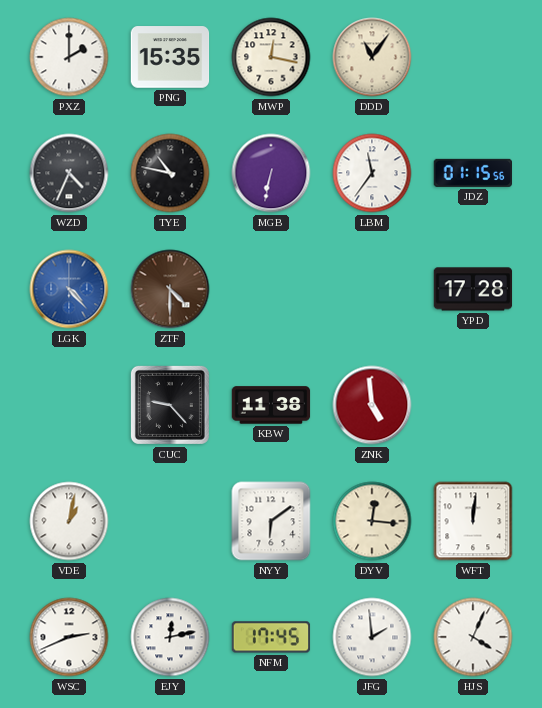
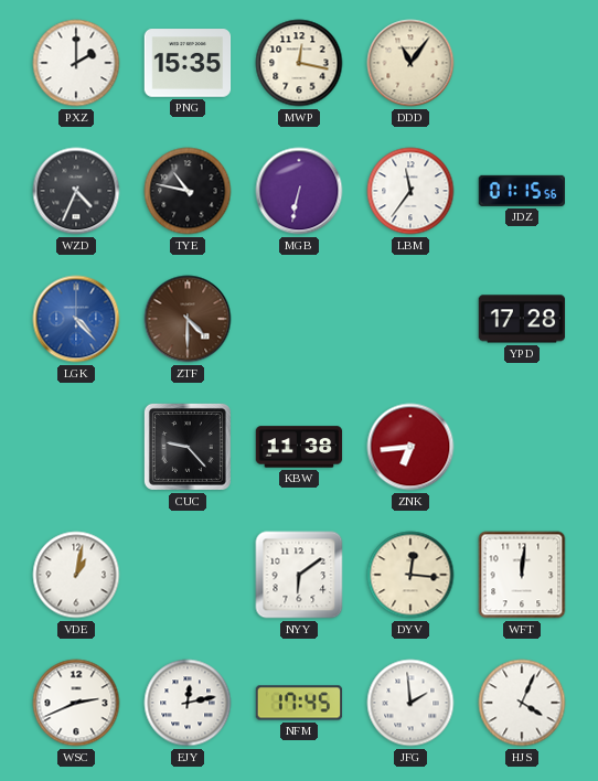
ZNK: 4:59 -> 6:44
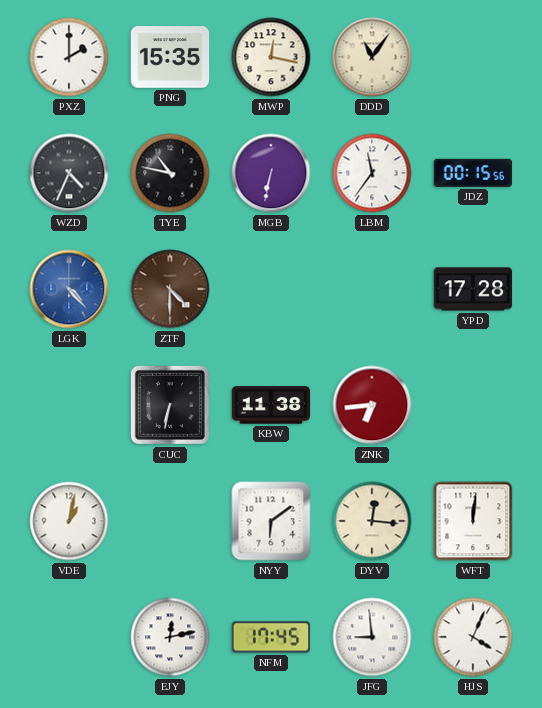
JDZ: 01:15 -> 00:15
CUC: 9:23 -> 6:32
WSC: 2:41 -> none
JFG: 1:59 -> 8:59
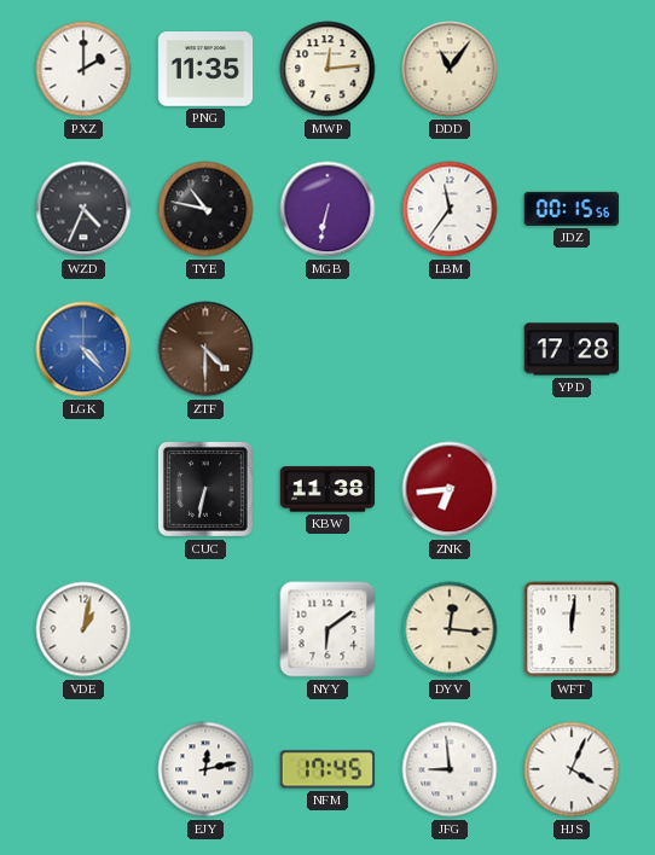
PNG: 15:35 -> 11:35
MWP: 12:17 -> 12:14
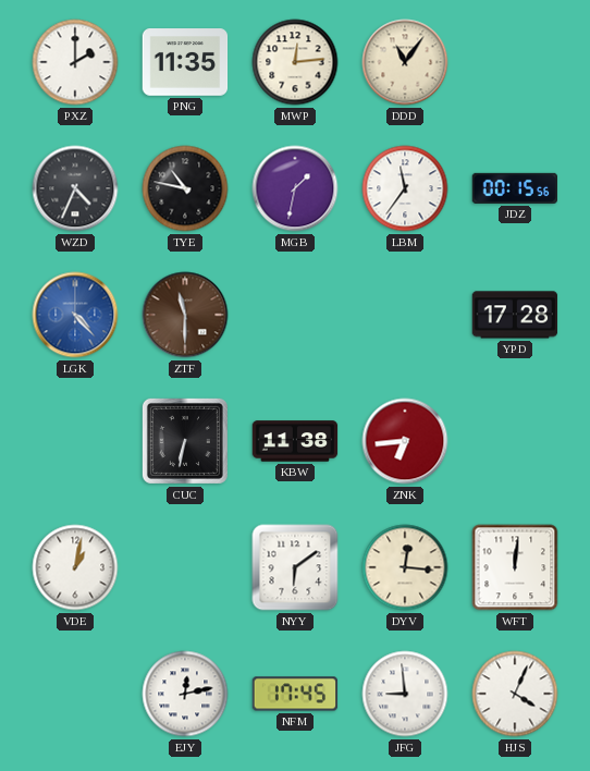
MGB: 6:32 -> 1:32
ZTF: 4:30 -> 11:30
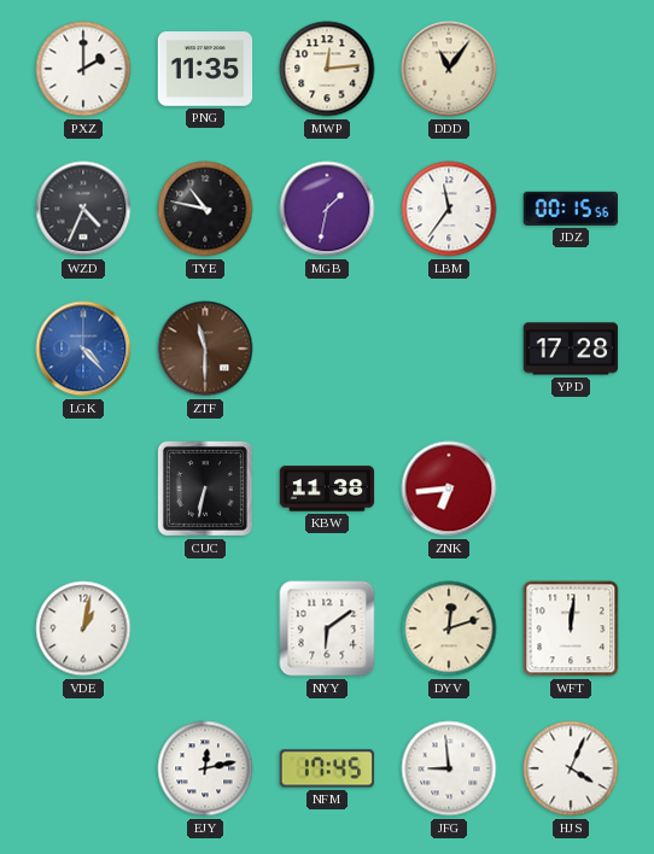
DYV: 12:16 -> 12:12
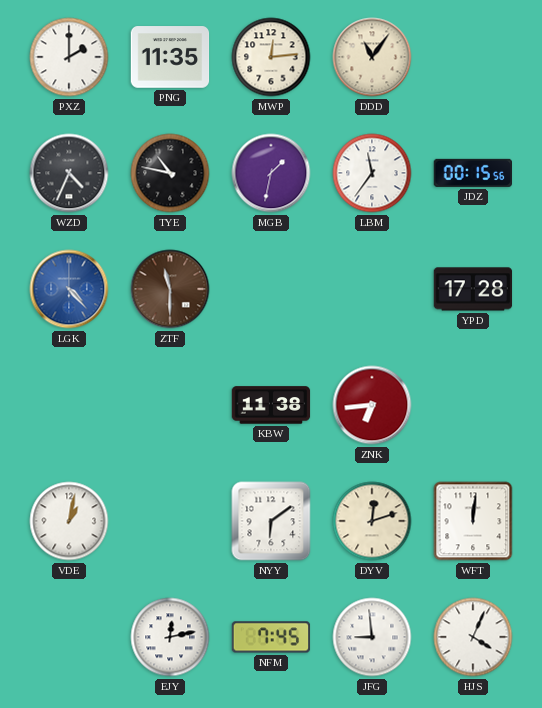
CUC: 6:32 -> none
NFM: 17:45 -> 7:45
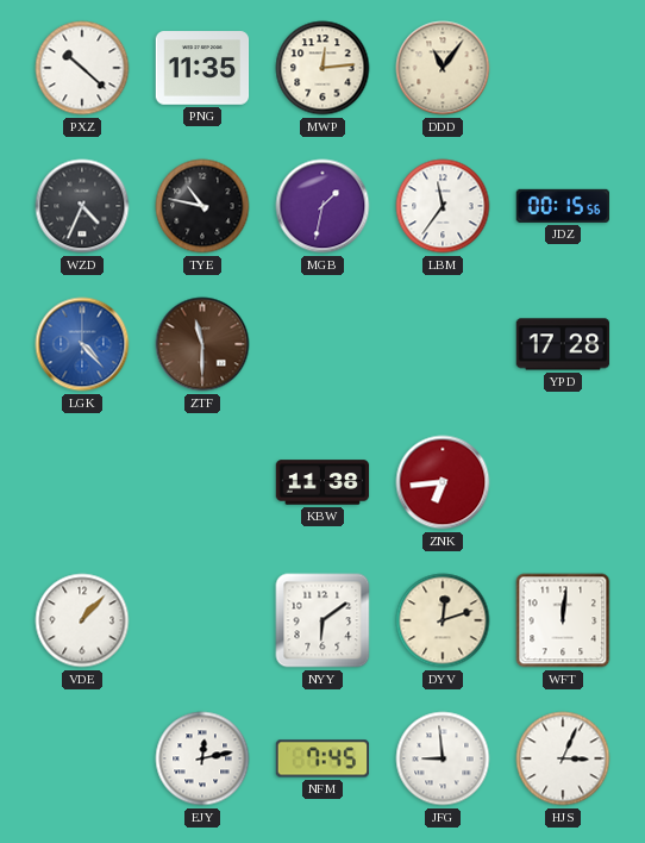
PXZ: 2:00 -> 10:22
VDE: 1:02 -> 1:07
HJS: 4:04 -> 3:04
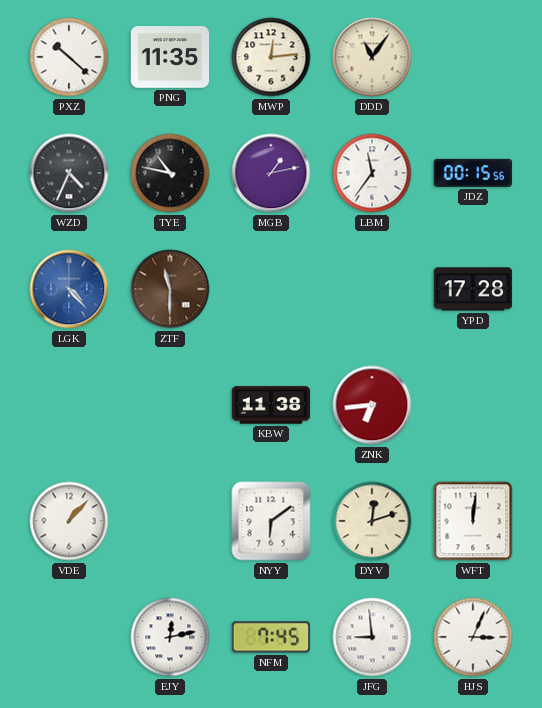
MGB: 1:32 -> 1:13
